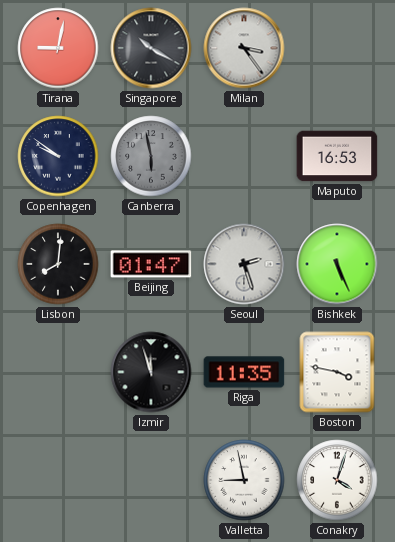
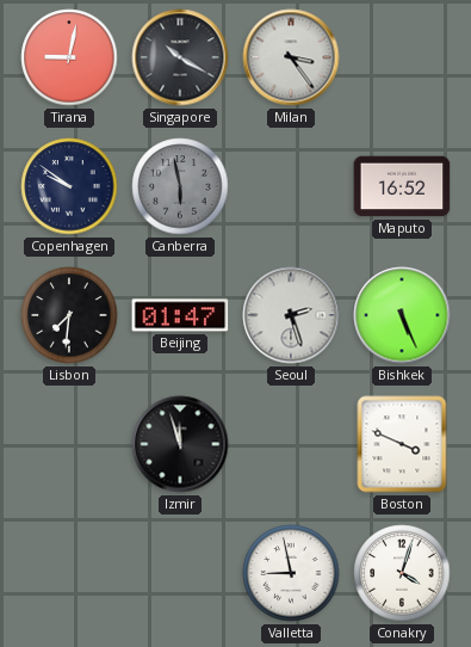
Maputo: 16:53 -> 16:52
Lisbon: 8:01 -> 7:31
Riga: 11:35 -> none
Boston: 3:47 -> 3:49
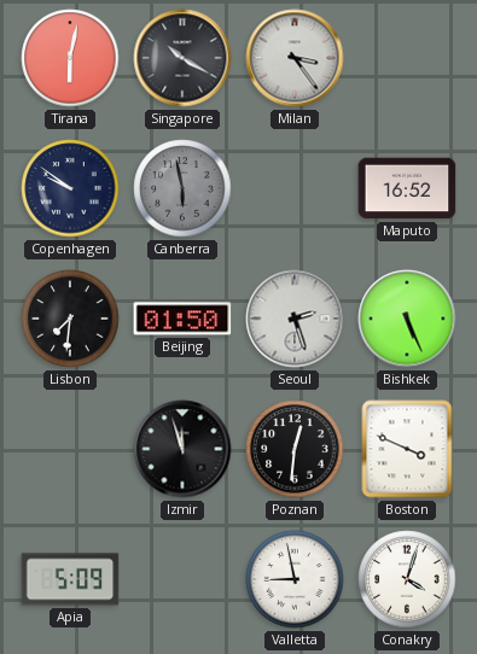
Tirana: 9:02 -> 6:02
Beijing: 01:47 -> 01:50
Poznan: none -> 12:31
Apia: none -> 5:09
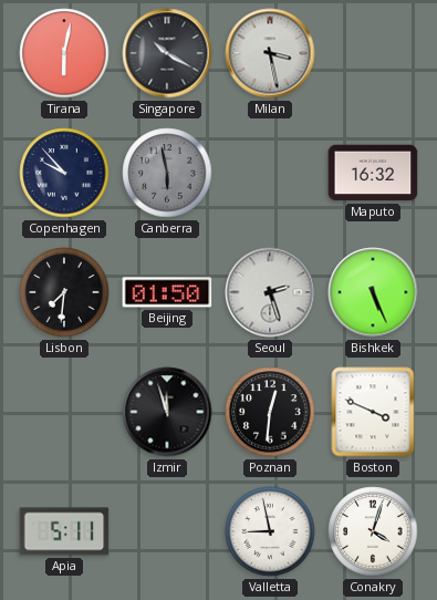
Milan: 3:24 -> 3:28
Copenhagen: 9:51 -> 9:53
Maputo: 16:52 -> 16:32
Apia: 5:09 -> 5:11
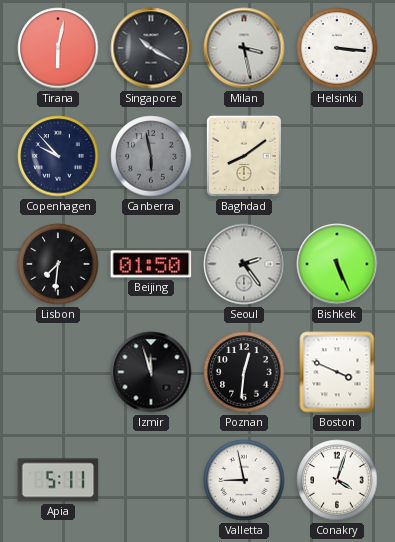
Helsinki: none -> 3:16
Baghdad: none -> 8:09
Maputo: 16:32 -> none
Seoul: 2:27 -> 2:24
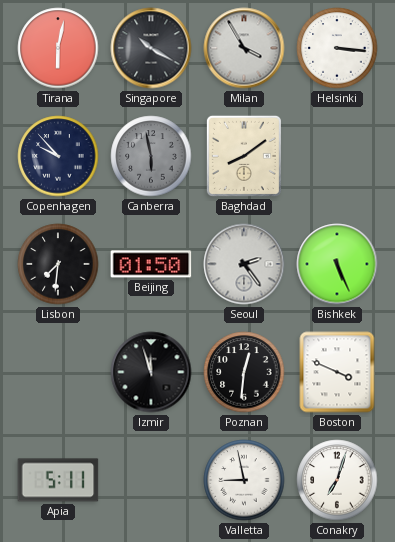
Milan: 3:28 -> 3:55
Conakry: 4:03 -> 7:03
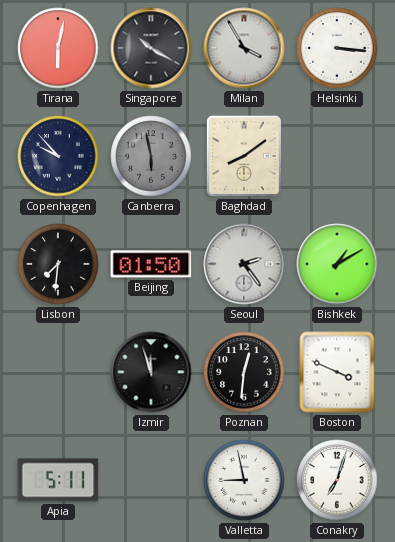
Bishkek: 5:26 -> 1:10
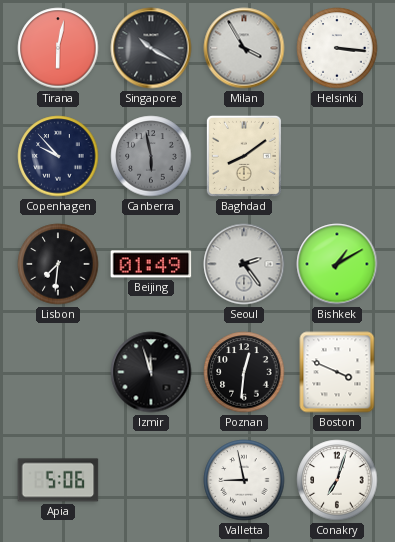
Beijing: 01:50 -> 01:49
Apia: 5:11 -> 5:06
